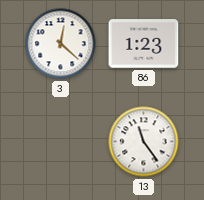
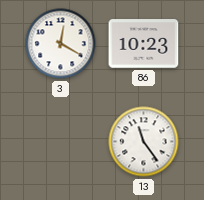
3: 12:22 -> 12:20
86: 1:23 -> 10:23
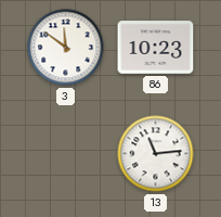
3: 12:20 -> 11:51
13: 11:24 -> 11:14
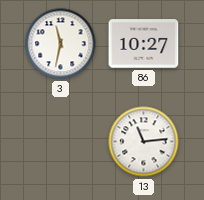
3: 11:51 -> 11:32
86: 10:23 -> 10:27
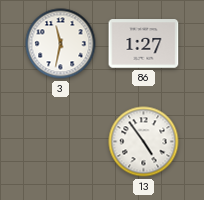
86: 10:27 -> 1:27
13: 11:14 -> 4:54
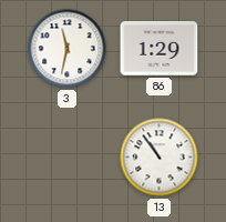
86: 1:27 -> 1:29
13: 4:54 -> 10:54
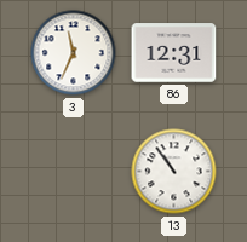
3: 11:32 -> 11:34
86: 1:29 -> 12:31
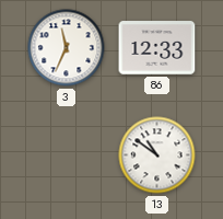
86: 12:31 -> 12:33
13: 10:54 -> 10:51
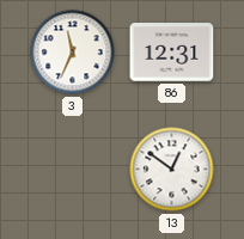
86: 12:33 -> 12:31
13: 10:51 -> 12:51
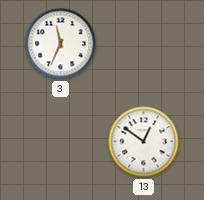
86: 12:31 -> none
